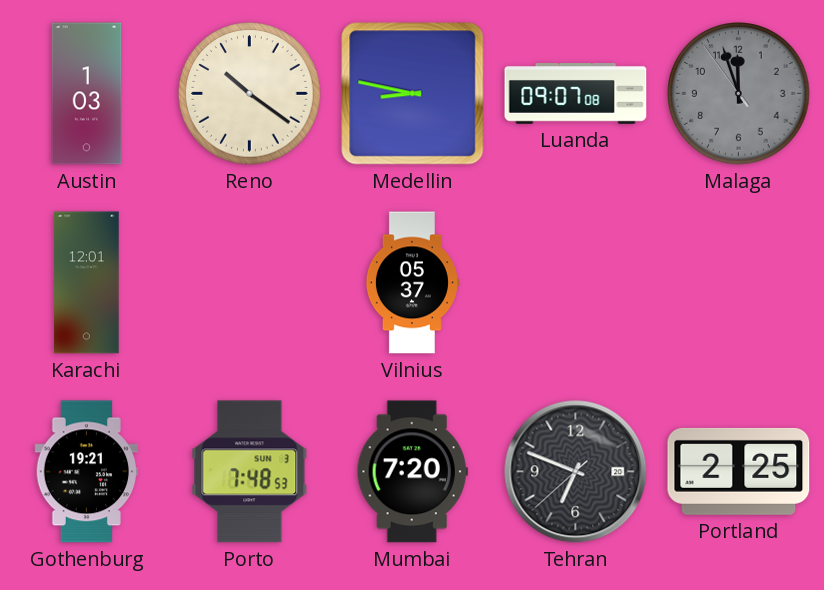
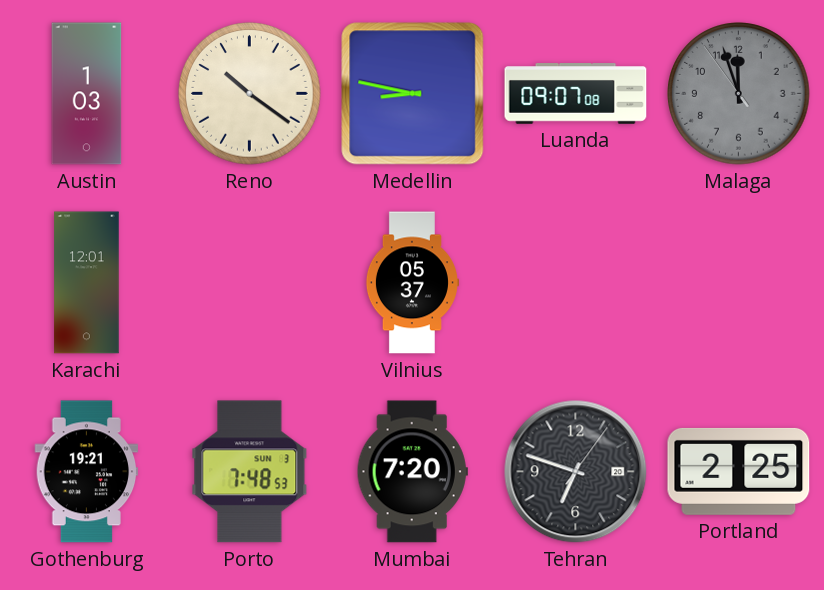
Tehran: 6:48:38 -> 6:48:06
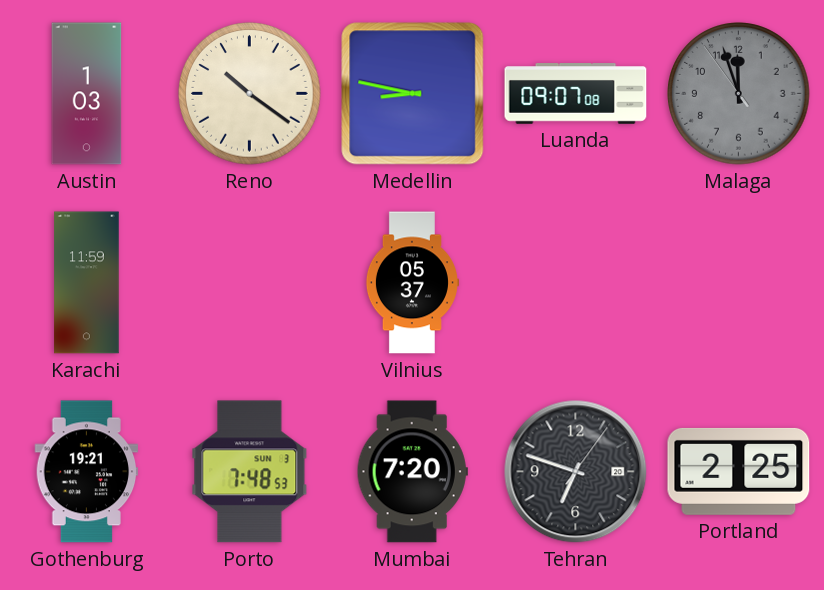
Karachi: 12:01 -> 11:59
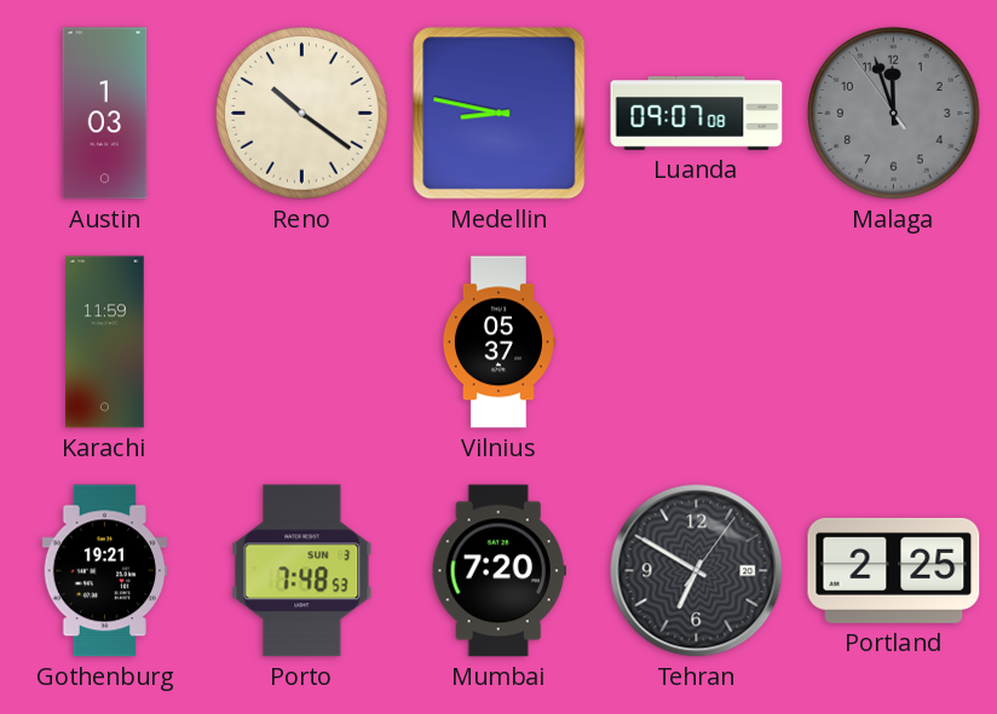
Tehran: 6:48 -> 6:50
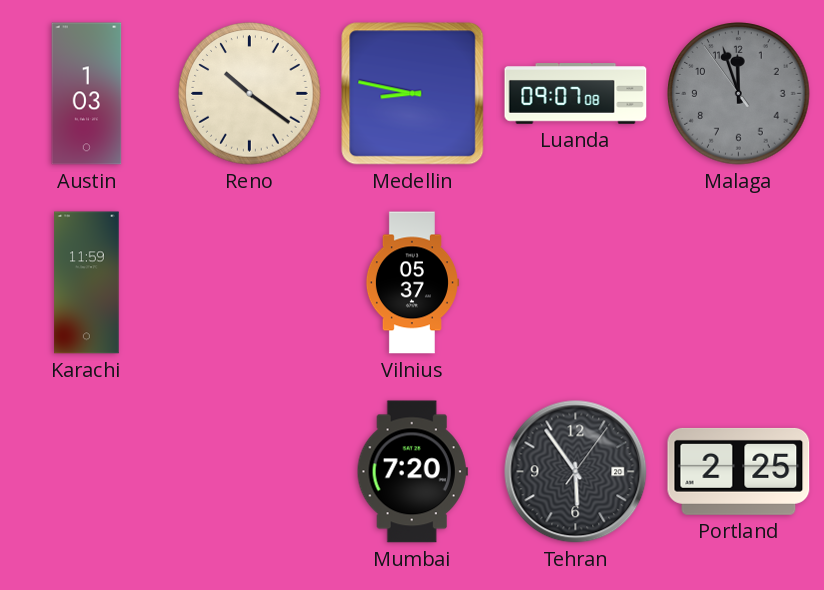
Gothenburg: 19:21 -> none
Porto: 7:48 -> none
Tehran: 6:50 -> 5:54
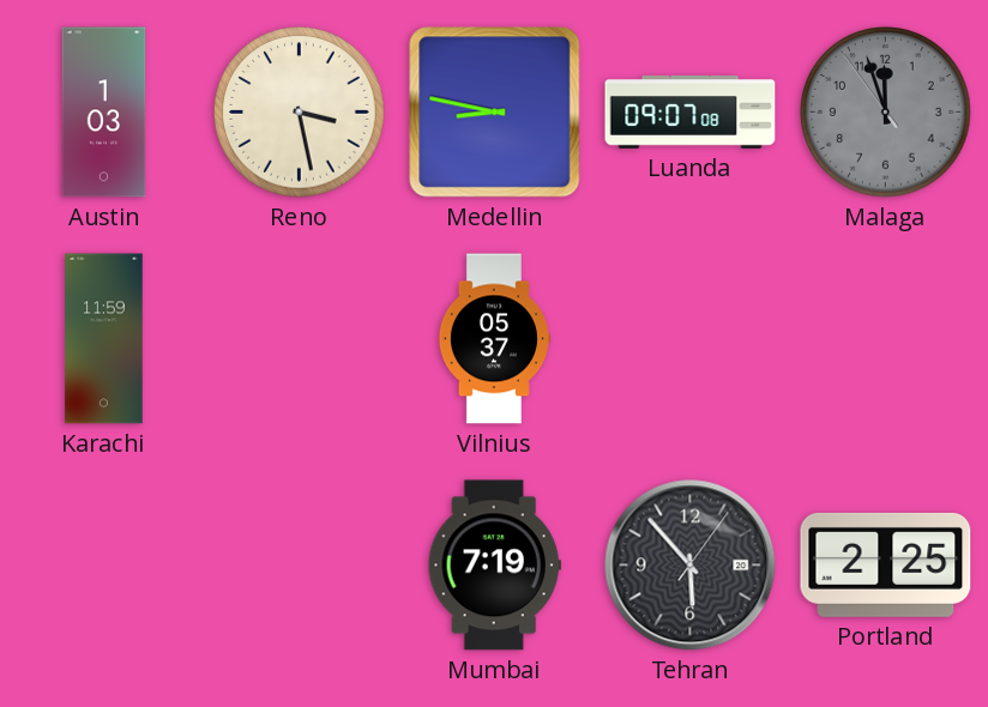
Reno: 10:21 -> 3:28
Mumbai: 7:20 -> 7:19
Tehran: 5:54 -> 5:53
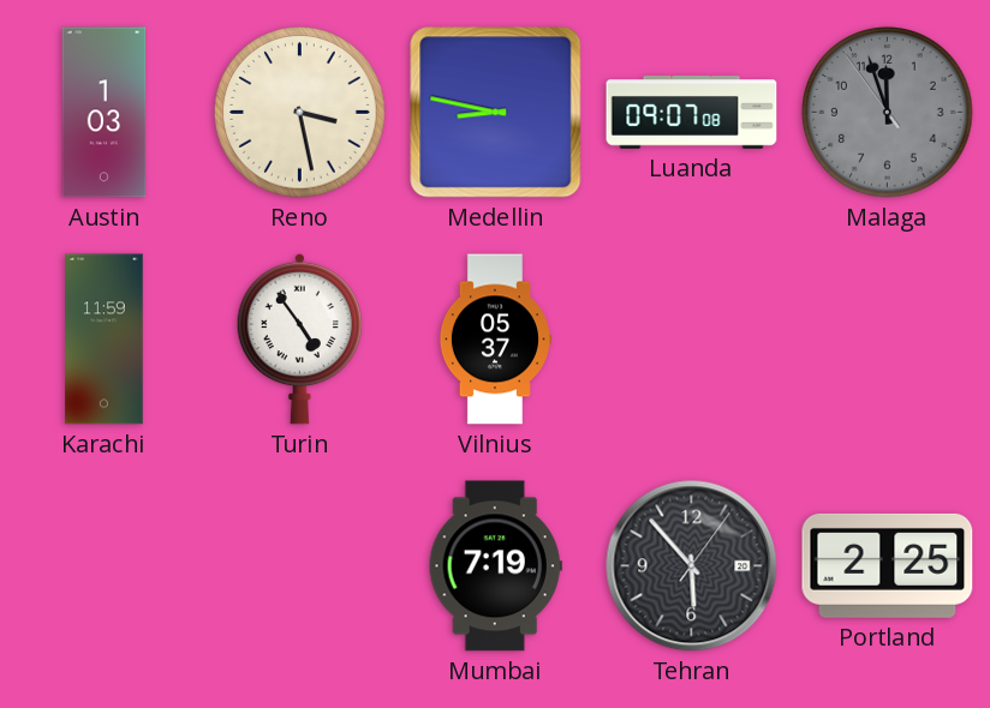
Turin: none -> 4:54
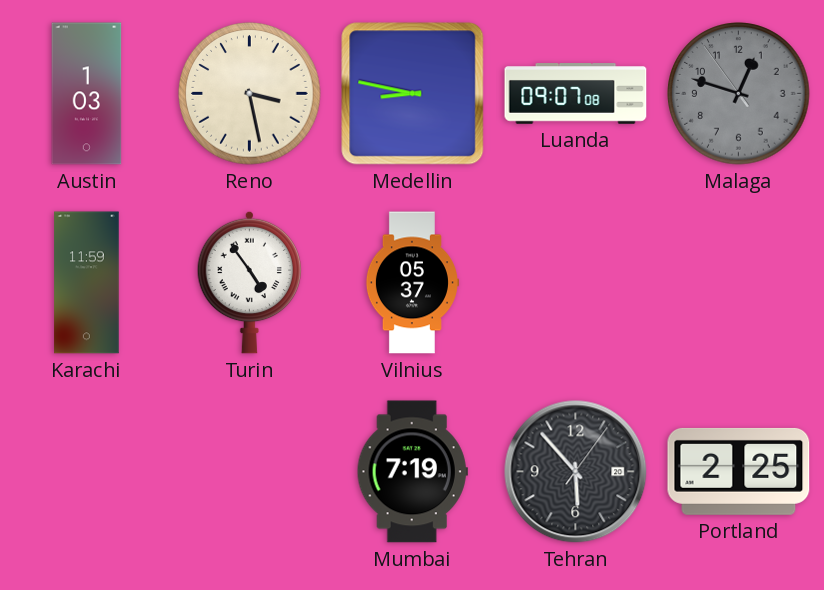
Malaga: 11:56 -> 12:47
